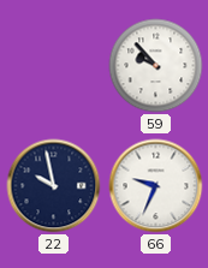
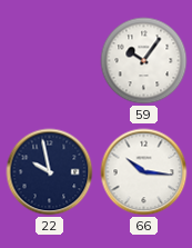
59: 9:53 -> 10:06
66: 9:34 -> 10:16
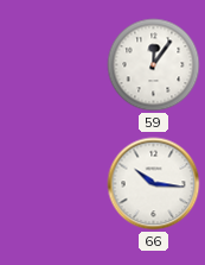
59: 10:06 -> 12:06
22: 9:58 -> none
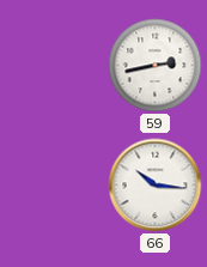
59: 12:06 -> 2:43
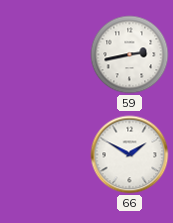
66: 10:16 -> 1:50
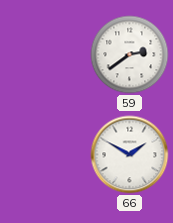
59: 2:43 -> 2:39
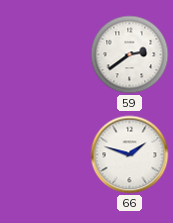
66: 1:50 -> 1:48
